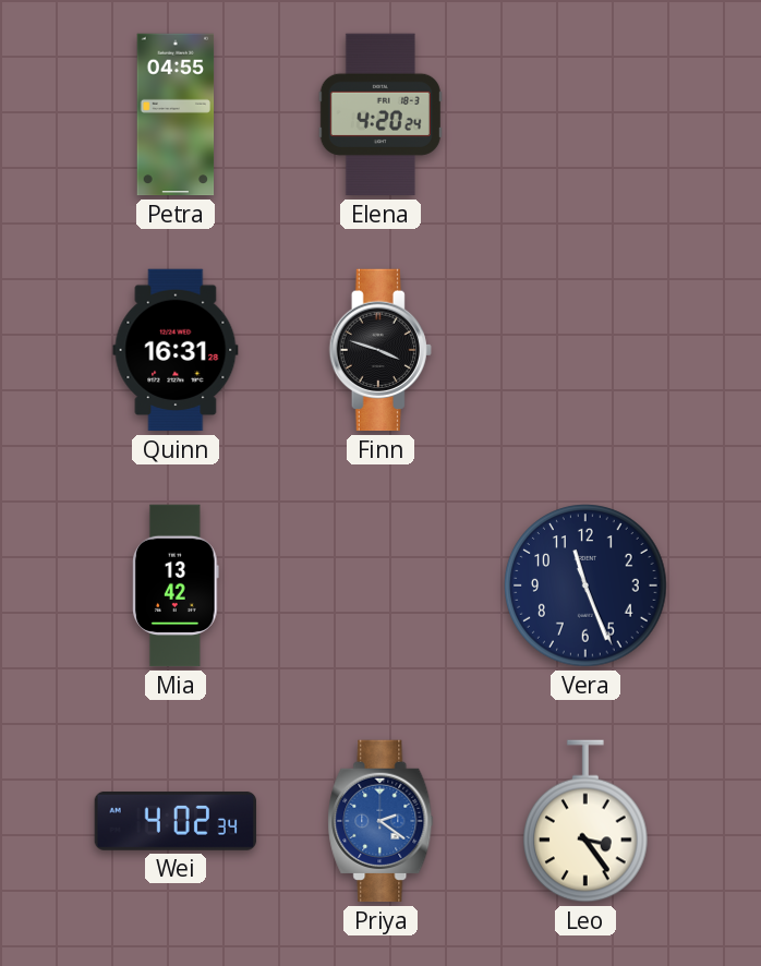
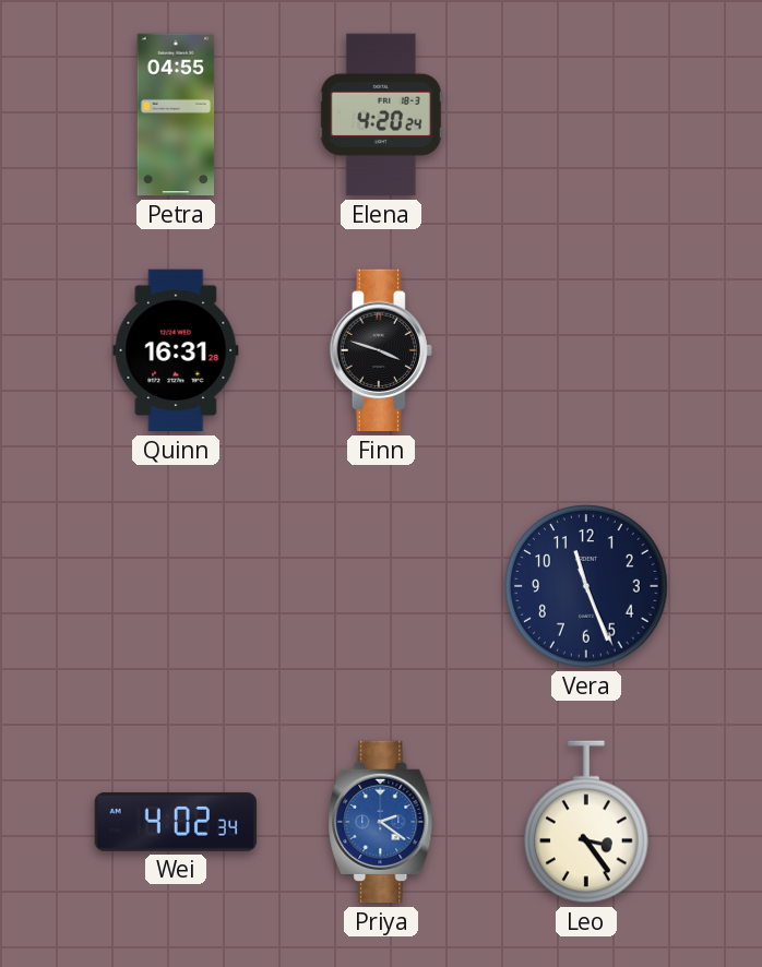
Mia: 13:42 -> none
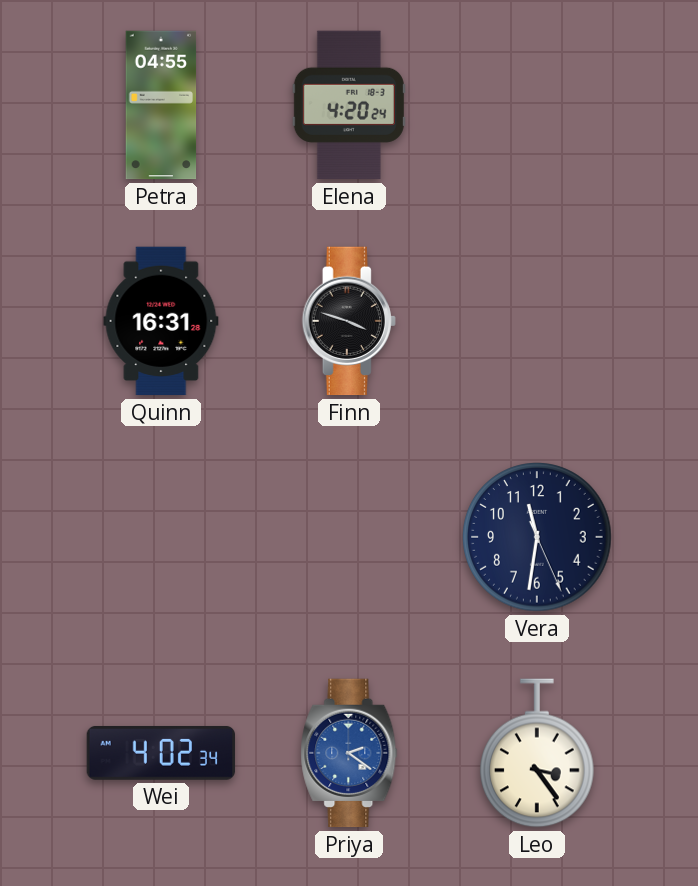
Vera: 11:26 -> 11:31
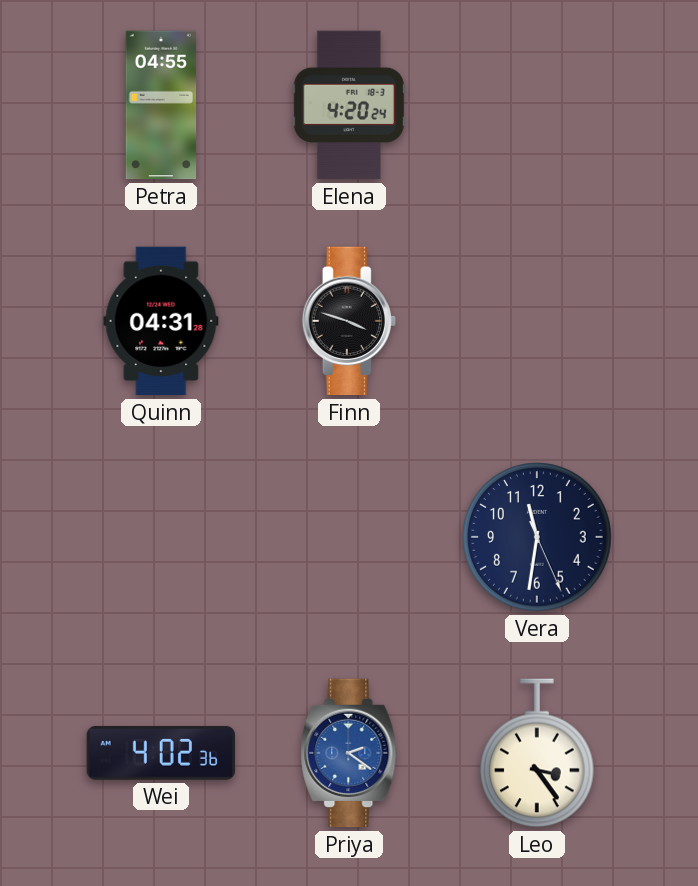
Quinn: 16:31 -> 04:31
Wei: 4:02:34 -> 4:02:36
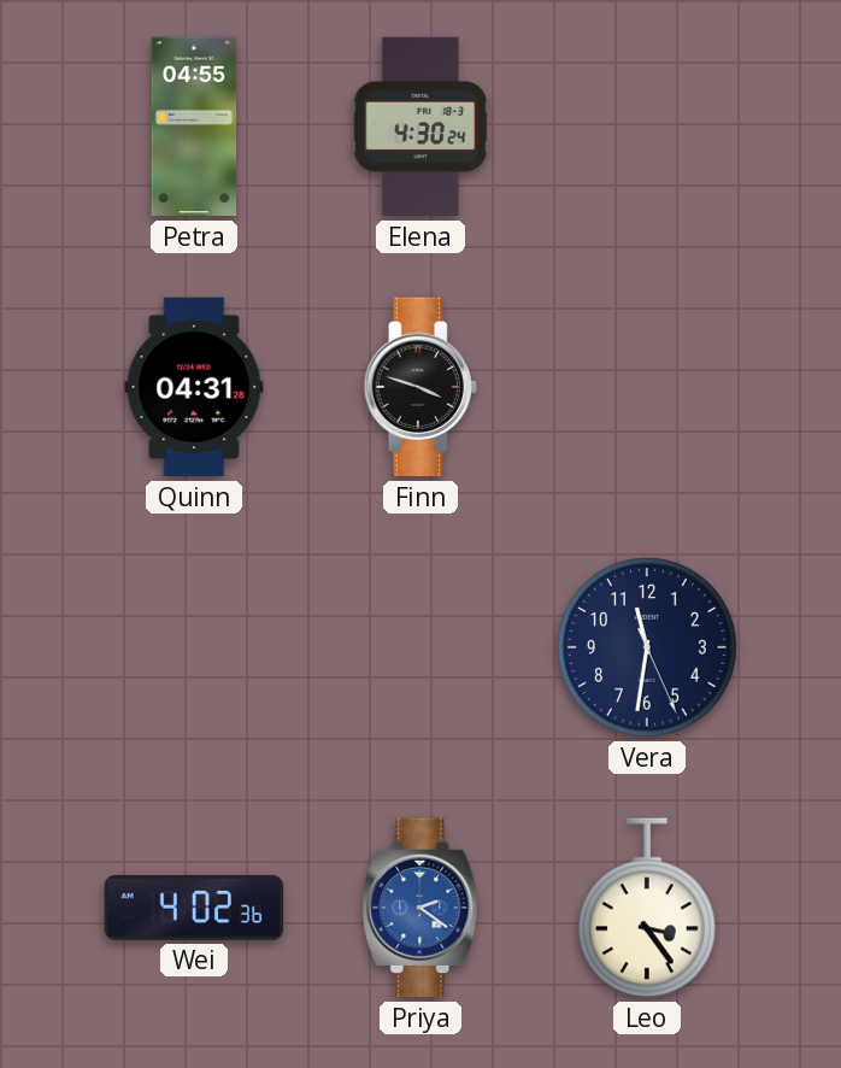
Elena: 4:20 -> 4:30
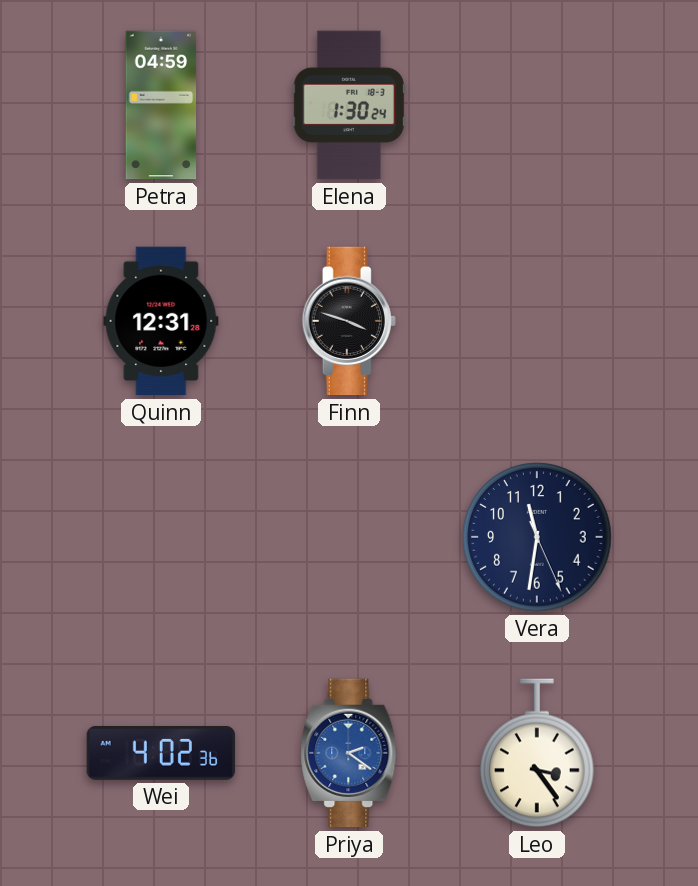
Petra: 04:55 -> 04:59
Elena: 4:30 -> 1:30
Quinn: 04:31 -> 12:31
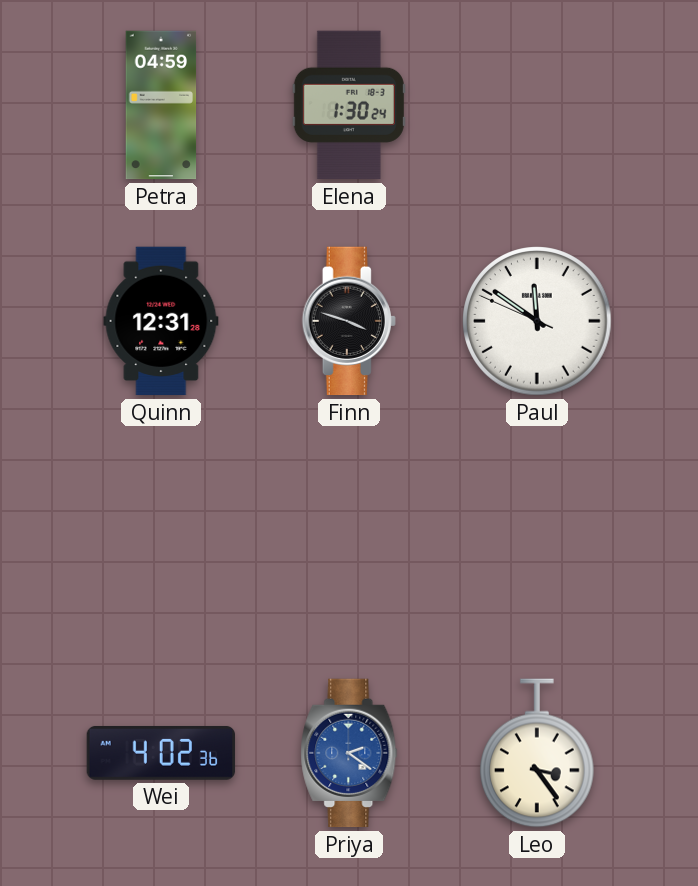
Paul: none -> 11:50
Vera: 11:31 -> none
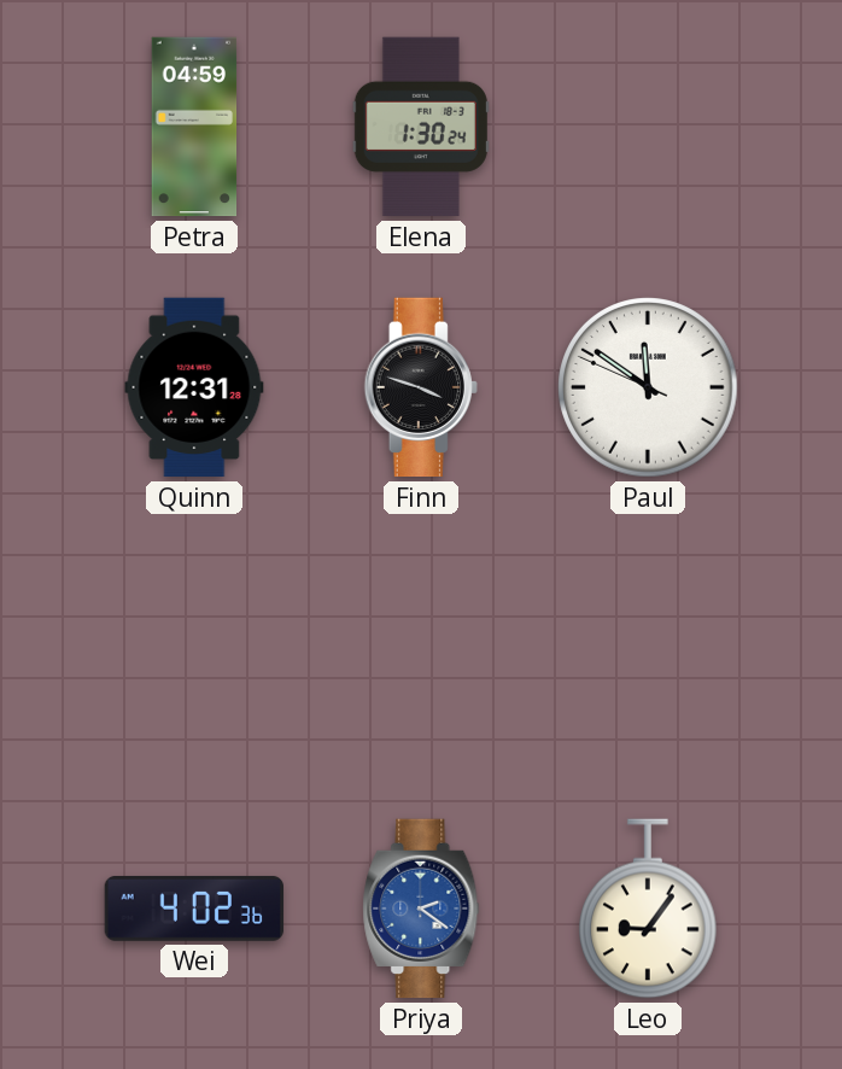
Leo: 3:24 -> 9:06
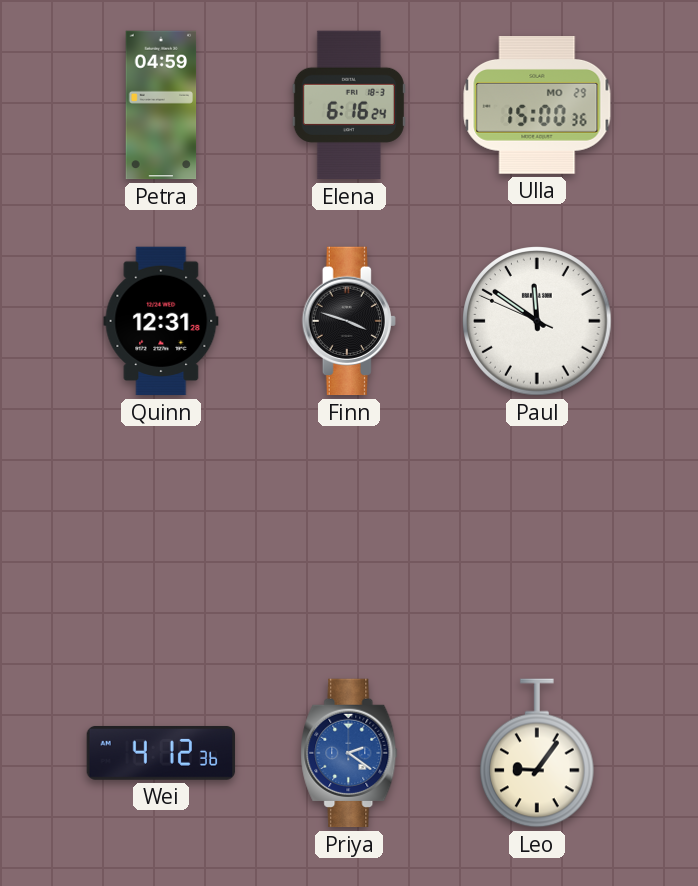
Elena: 1:30 -> 6:16
Ulla: none -> 15:00
Wei: 4:02 -> 4:12
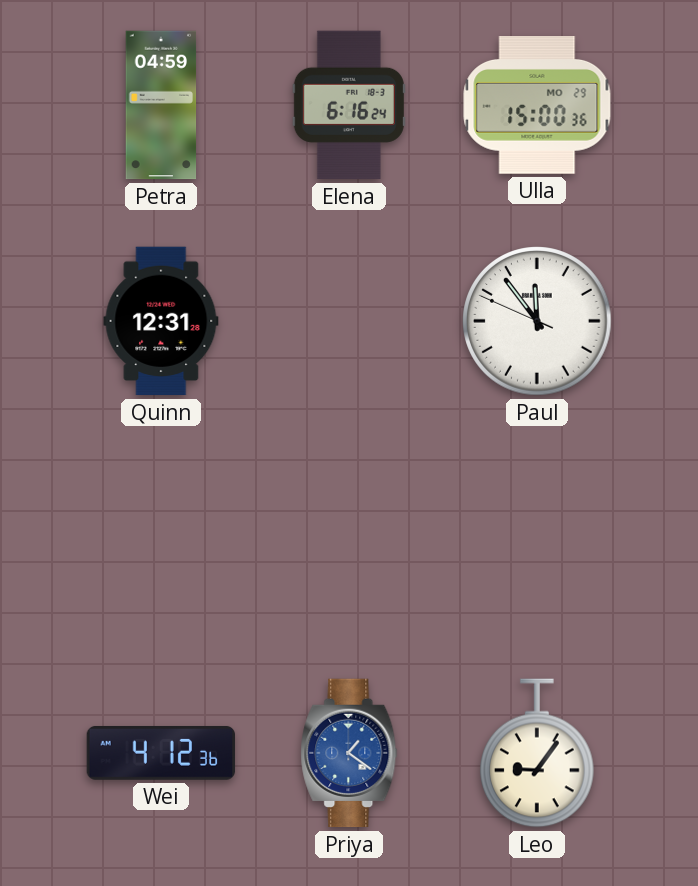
Finn: 3:48 -> none
Paul: 11:50 -> 11:53
Priya: 2:21 -> 1:21
